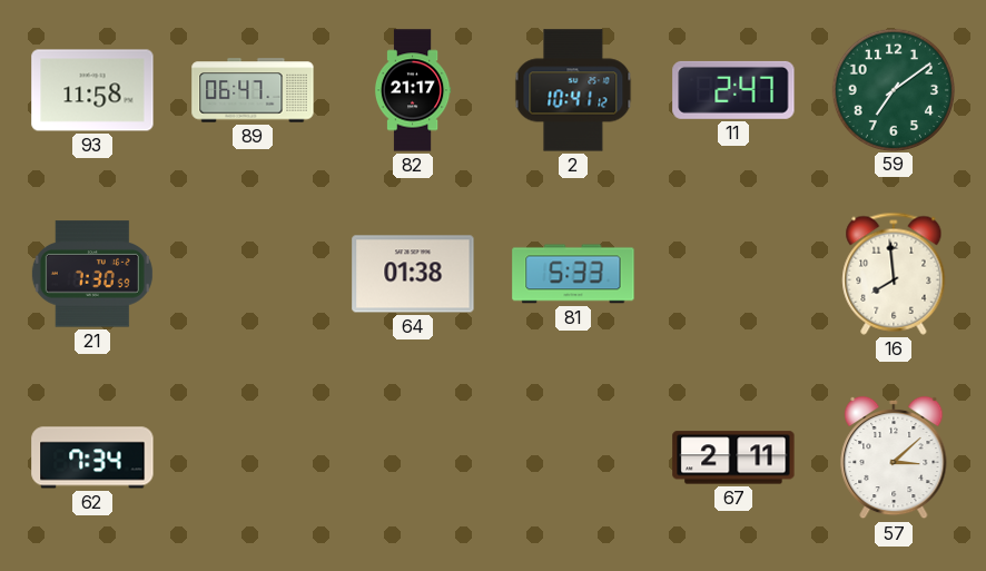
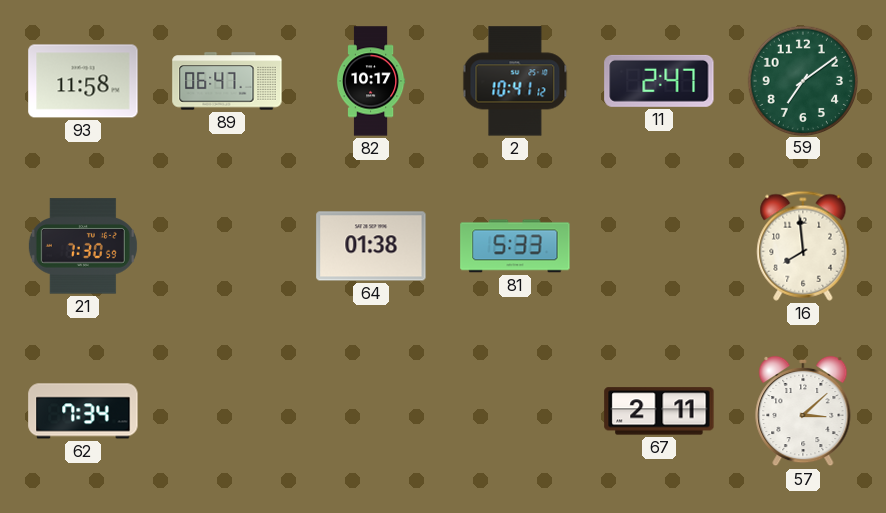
82: 21:17 -> 10:17
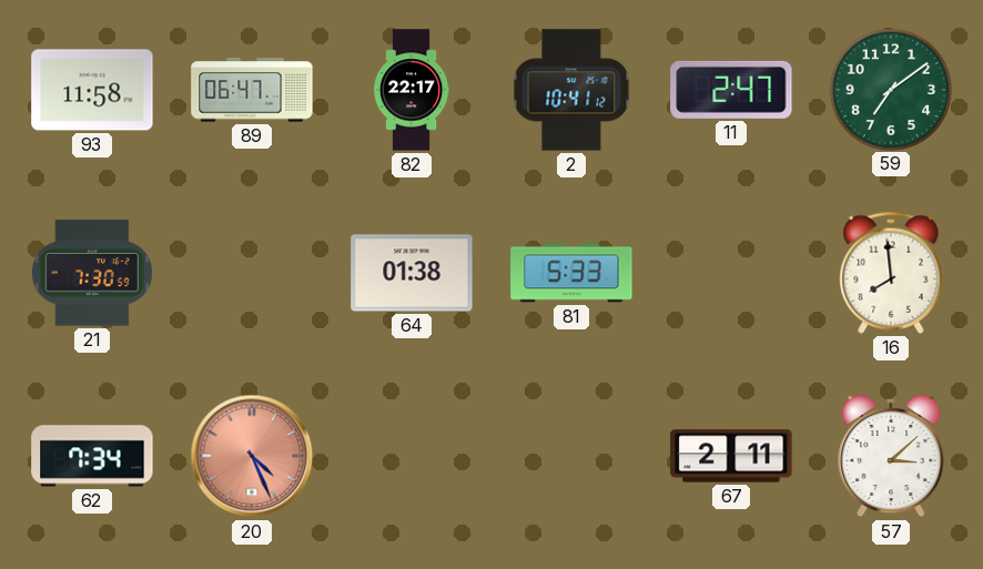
82: 10:17 -> 22:17
20: none -> 4:26
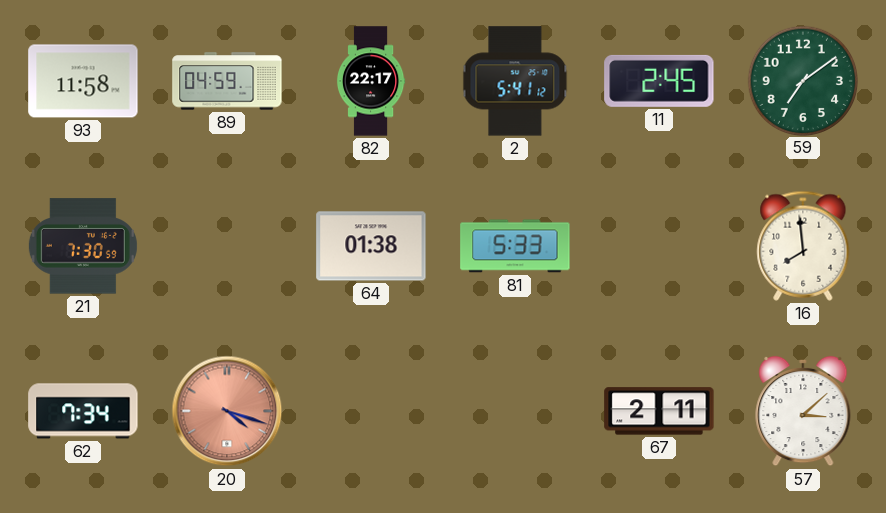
89: 06:47 -> 04:59
2: 10:41 -> 5:41
11: 2:47 -> 2:45
20: 4:26 -> 4:18
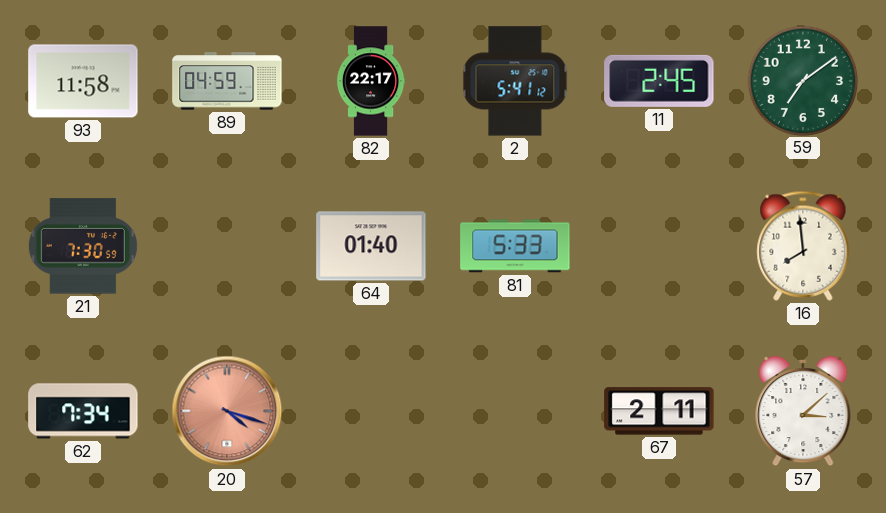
64: 01:38 -> 01:40
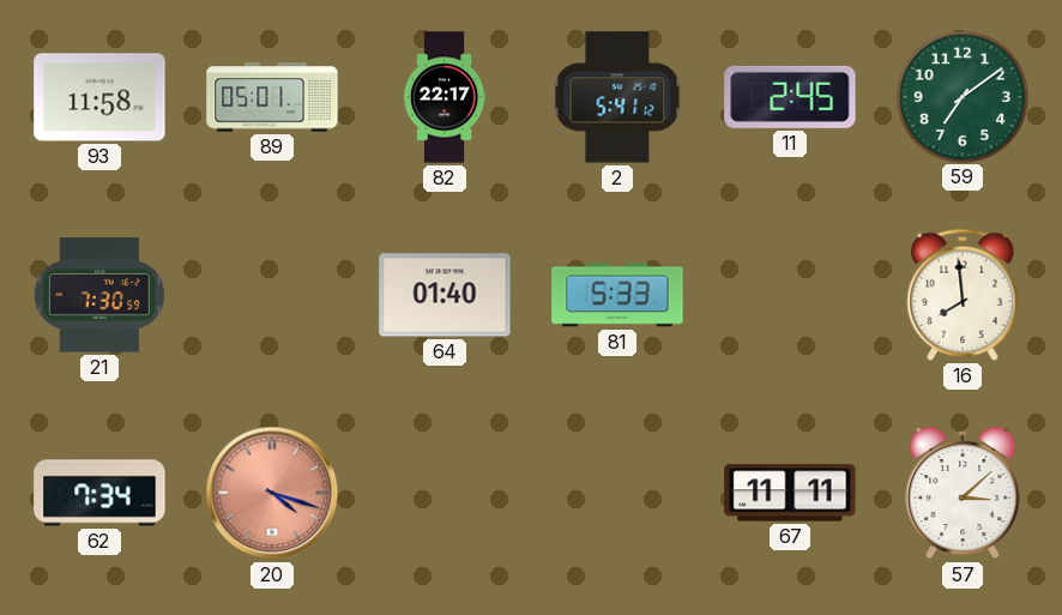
89: 04:59 -> 05:01
67: 2:11 -> 11:11
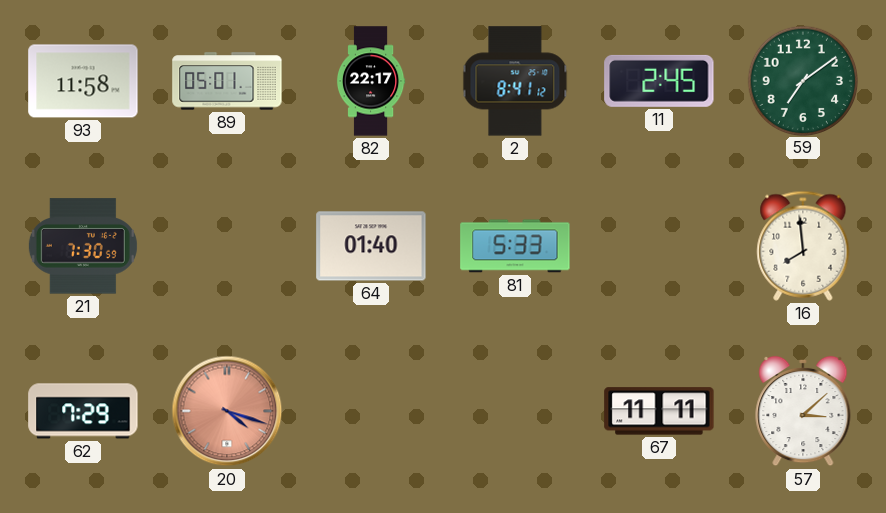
2: 5:41 -> 8:41
62: 7:34 -> 7:29
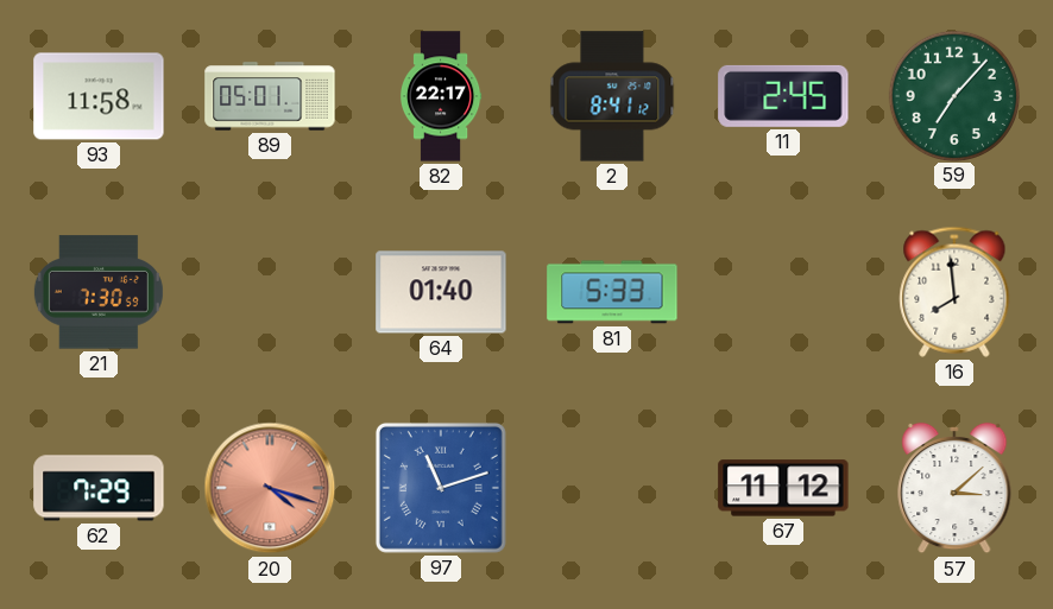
59: 7:09 -> 7:07
97: none -> 11:12
67: 11:11 -> 11:12
